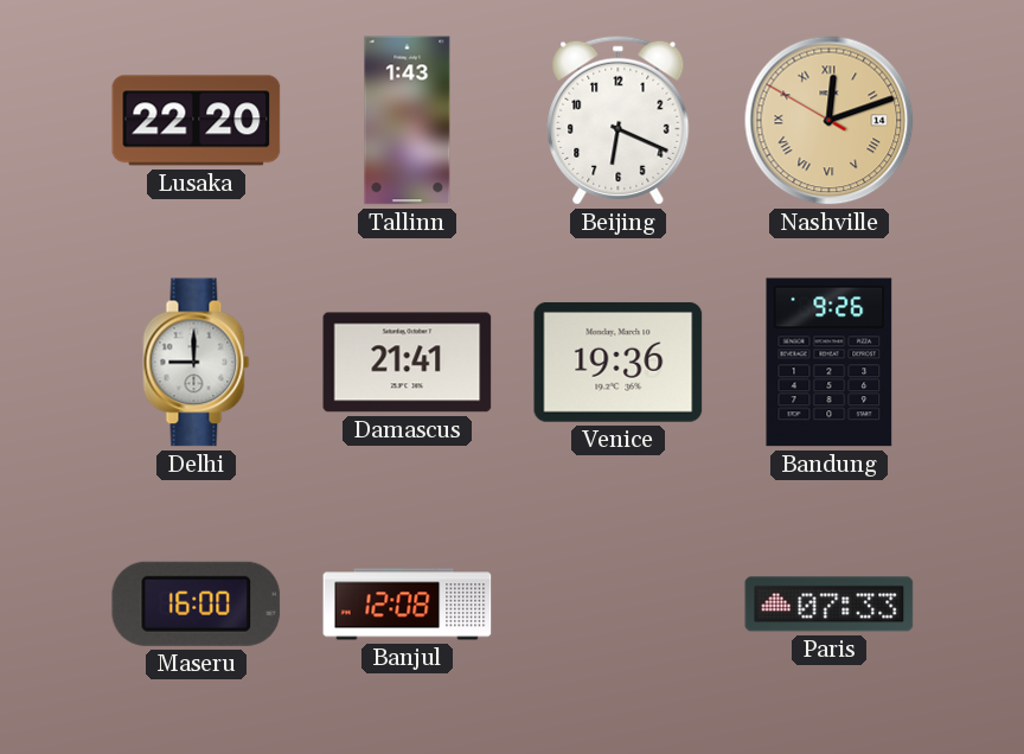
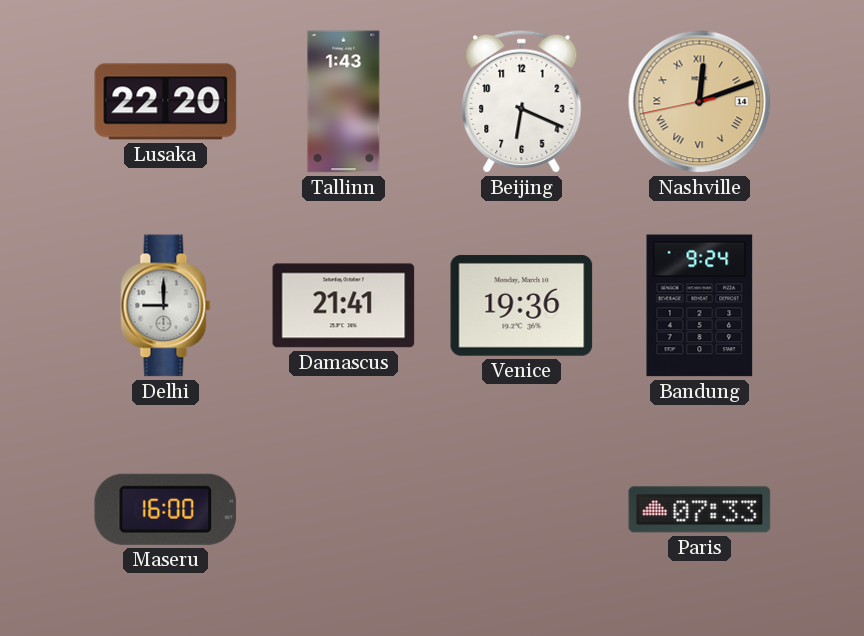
Nashville: 12:11:50 -> 12:11:43
Bandung: 9:26 -> 9:24
Banjul: 12:08 -> none
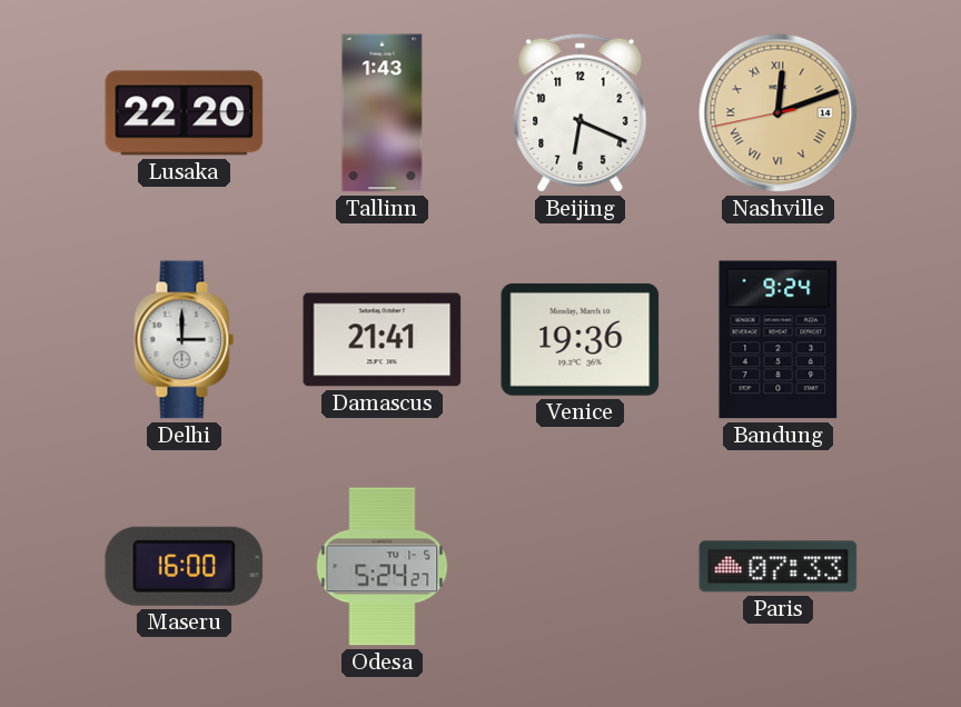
Delhi: 9:00 -> 3:00
Odesa: none -> 5:24
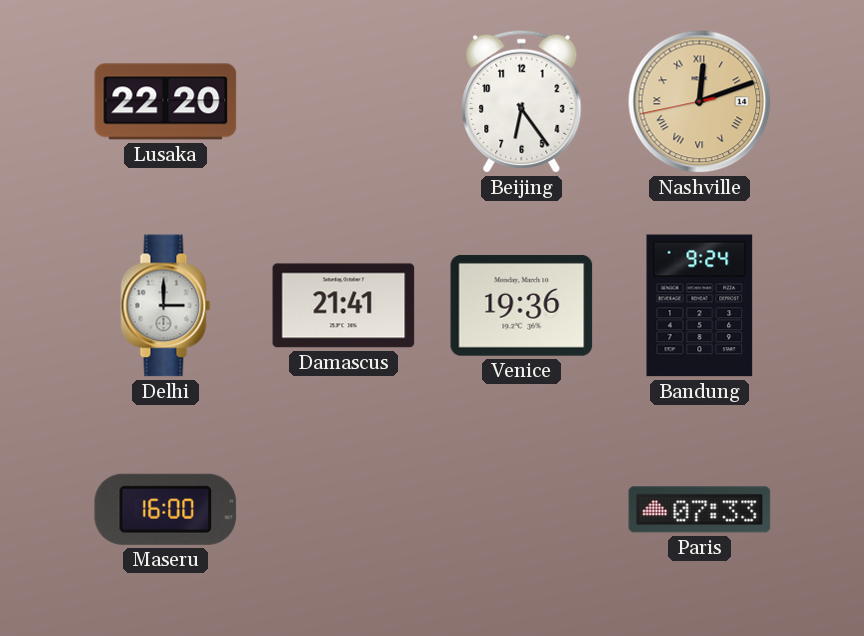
Tallinn: 1:43 -> none
Beijing: 6:19 -> 6:24
Odesa: 5:24 -> none
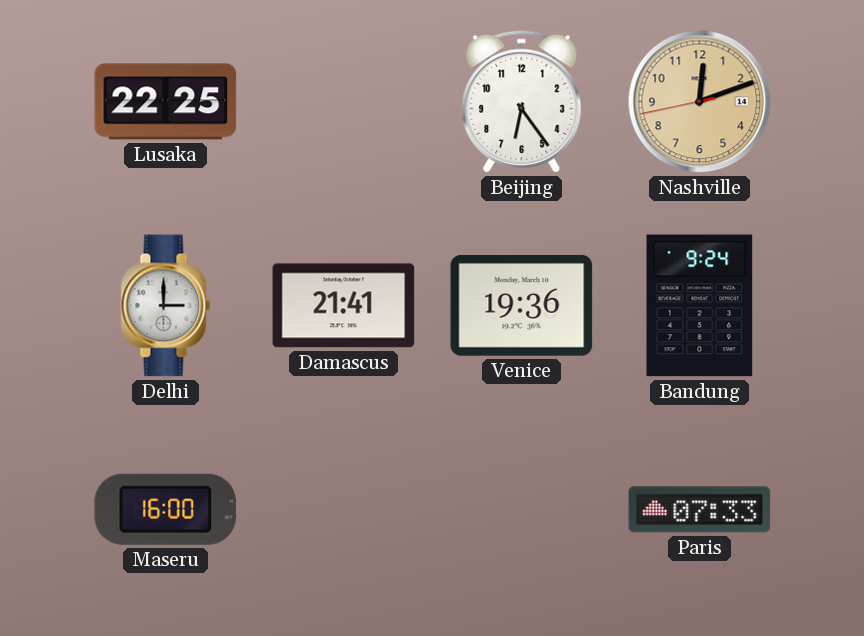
Lusaka: 22:20 -> 22:25
Nashville numerals: Roman -> Arabic
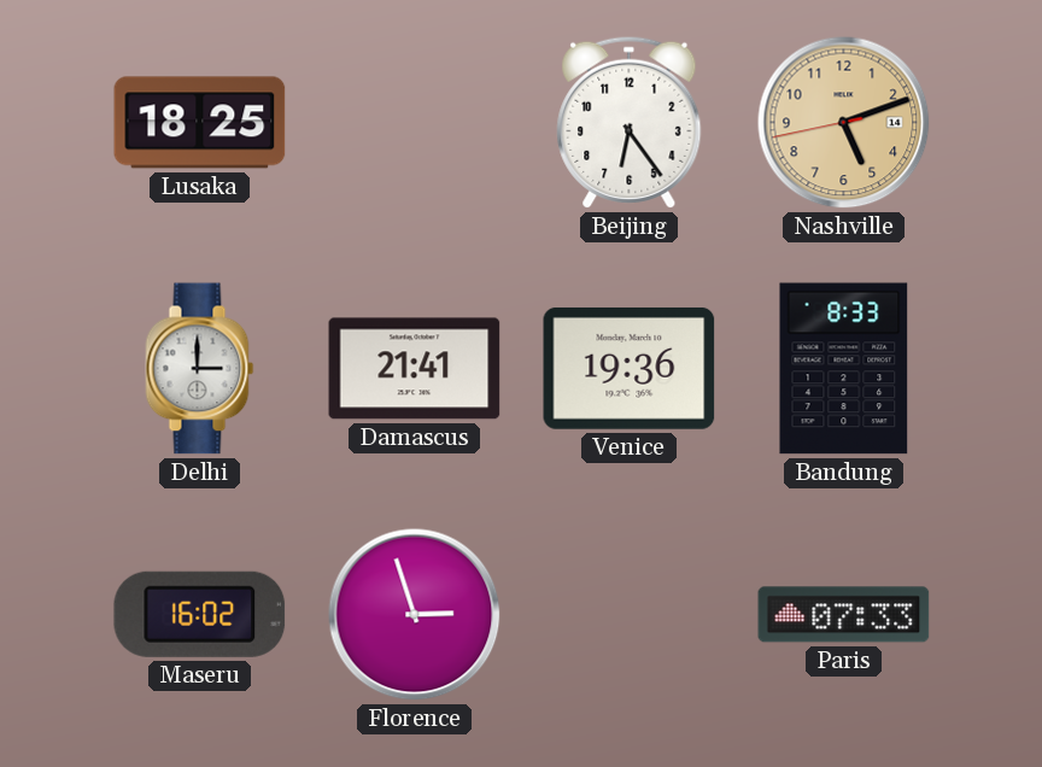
Lusaka: 22:25 -> 18:25
Nashville: 12:11 -> 5:11
Bandung: 9:24 -> 8:33
Maseru: 16:00 -> 16:02
Florence: none -> 2:57
